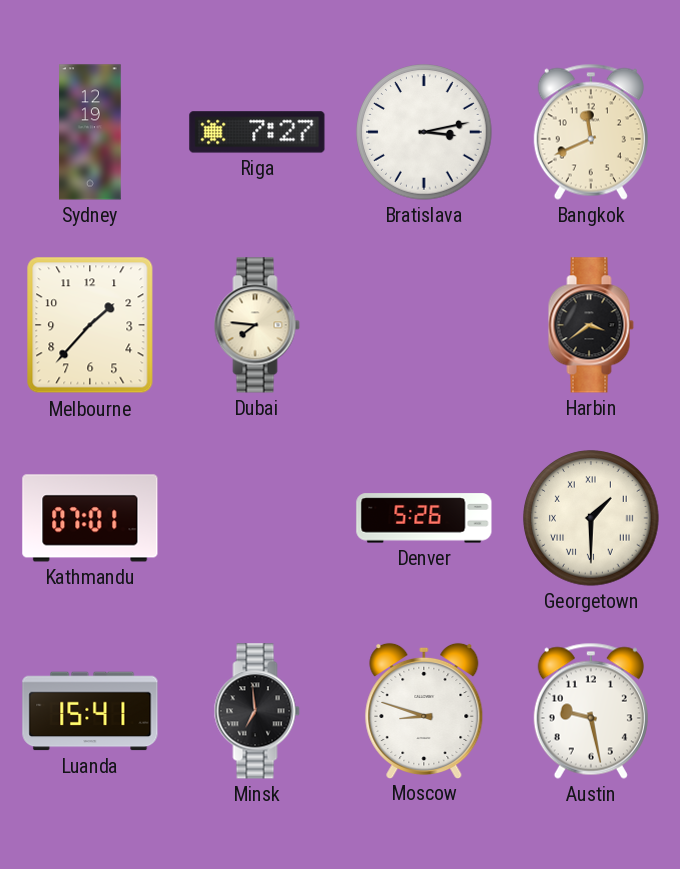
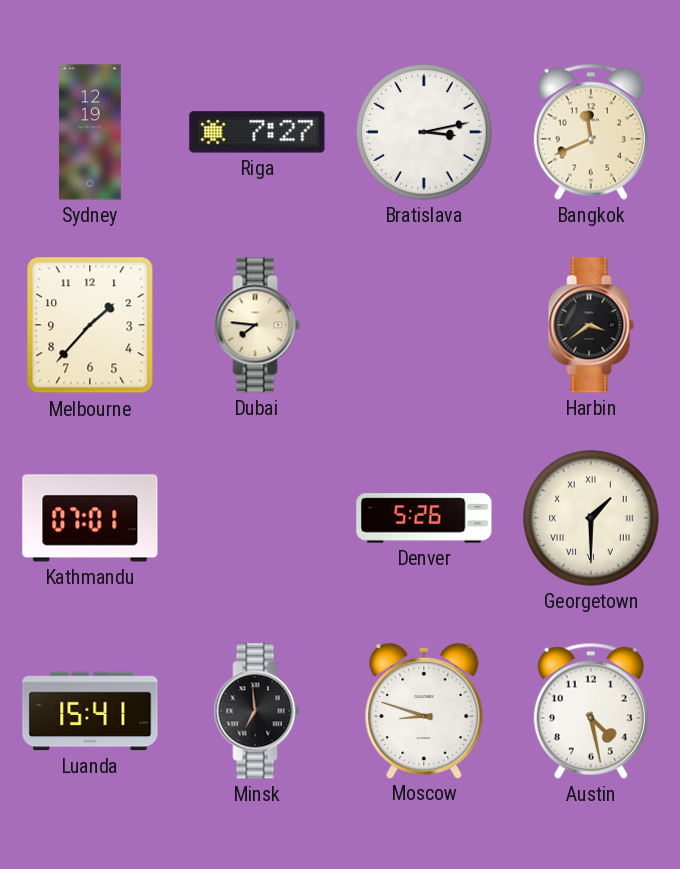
Austin: 9:28 -> 4:28
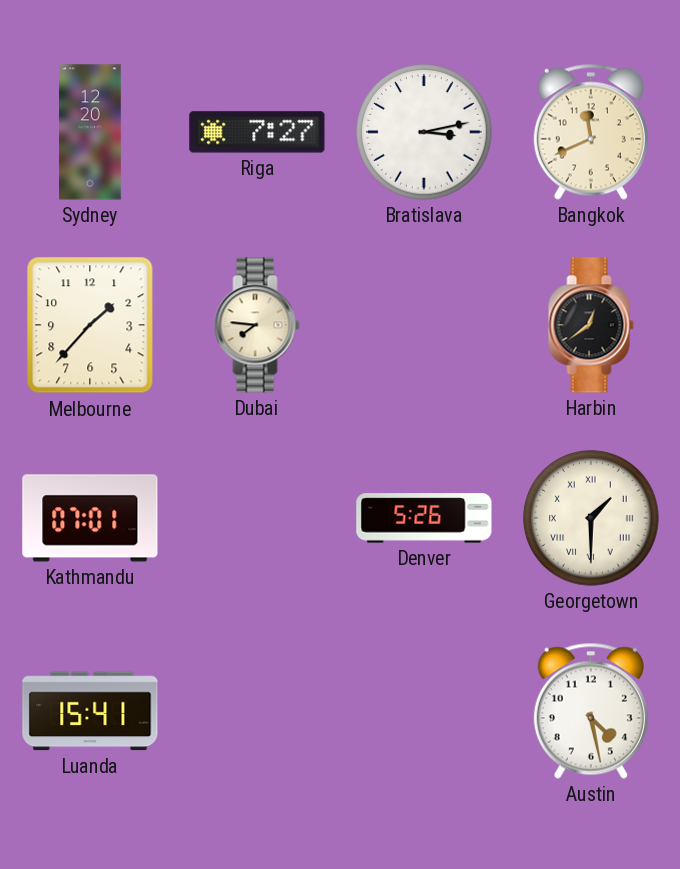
Sydney: 12:19 -> 12:20
Harbin: 3:39 -> 12:39
Minsk: 6:59 -> none
Moscow: 8:48 -> none
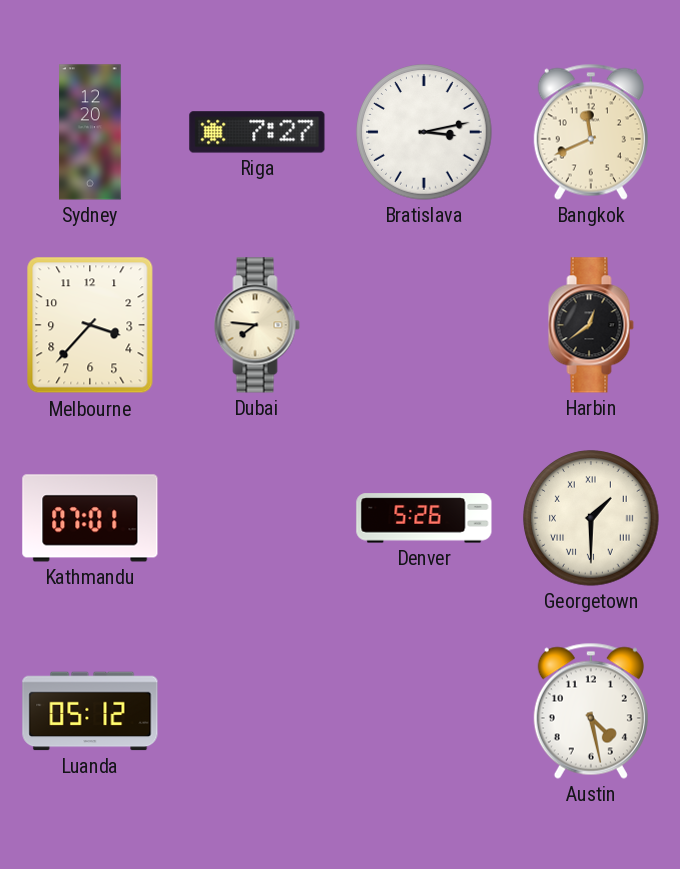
Melbourne: 1:37 -> 3:37
Luanda: 15:41 -> 05:12
